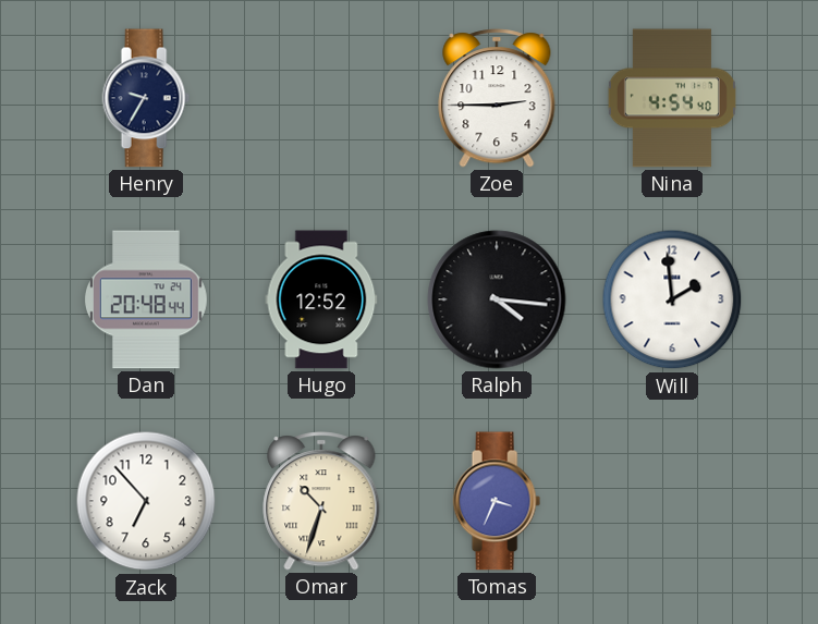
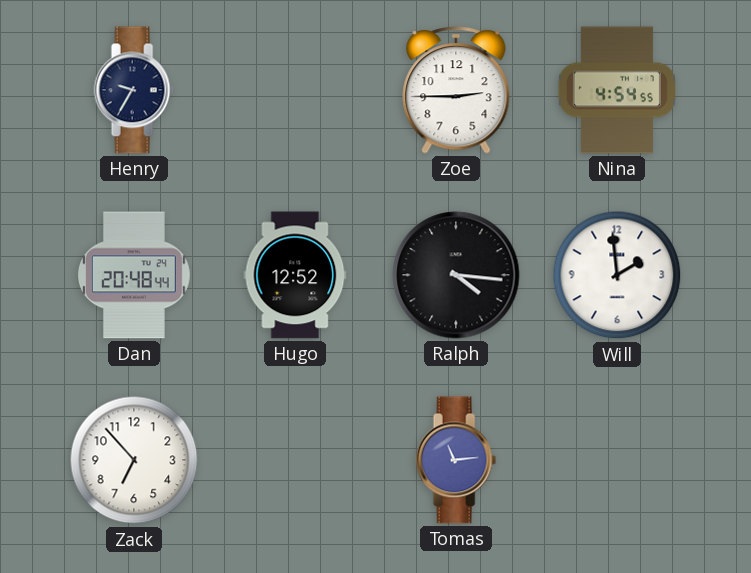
Nina: 4:54:40 -> 4:54:55
Omar: 10:33 -> none
Tomas: 3:34 -> 11:14
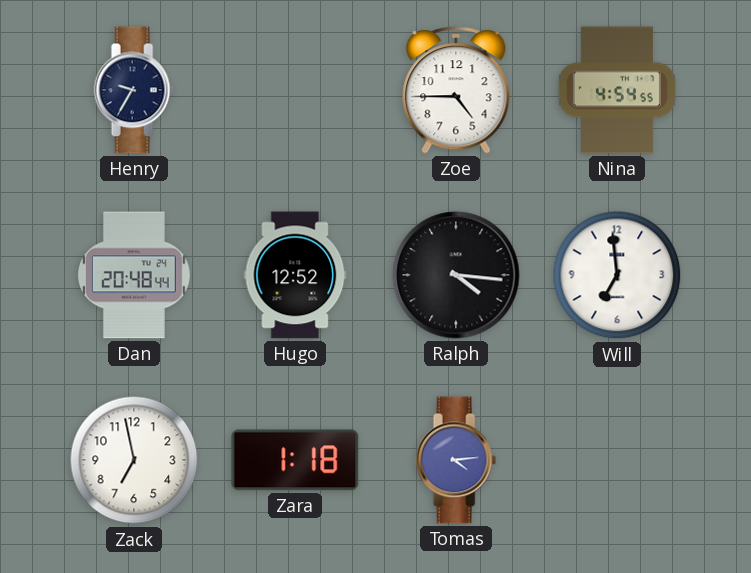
Zoe: 2:45 -> 4:45
Will: 1:59 -> 6:59
Zack: 6:53 -> 6:58
Zara: none -> 1:18
Tomas: 11:14 -> 4:14
